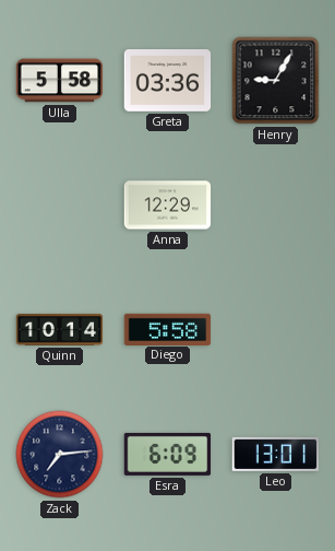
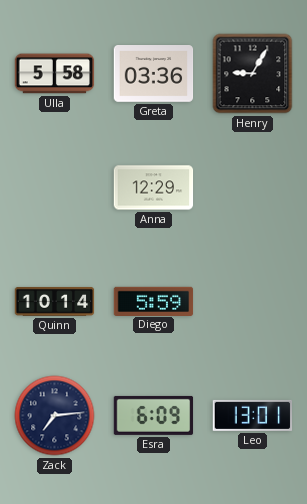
Diego: 5:58 -> 5:59
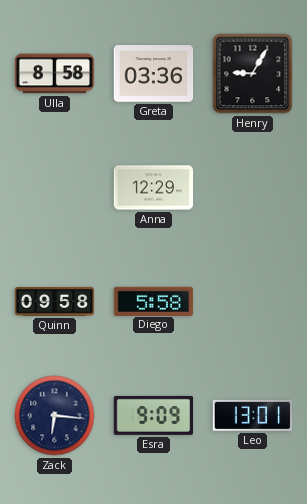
Ulla: 5:58 -> 8:58
Quinn: 10:14 -> 09:58
Diego: 5:59 -> 5:58
Zack: 7:14 -> 6:16
Esra: 6:09 -> 9:09
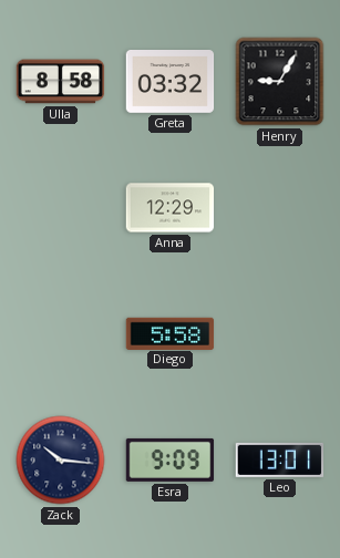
Greta: 03:36 -> 03:32
Quinn: 09:58 -> none
Zack: 6:16 -> 10:16
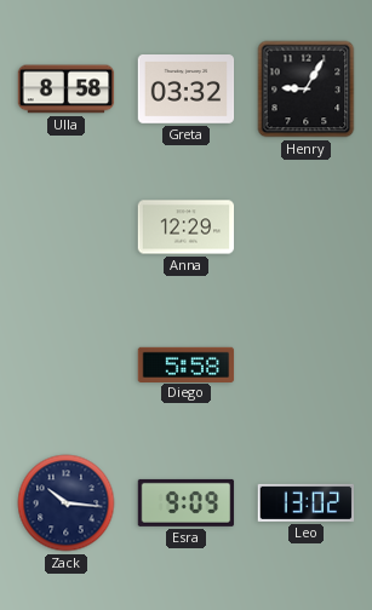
Leo: 13:01 -> 13:02
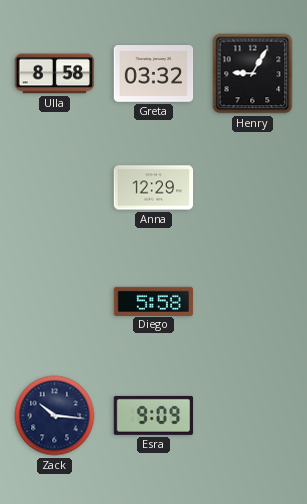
Leo: 13:02 -> none
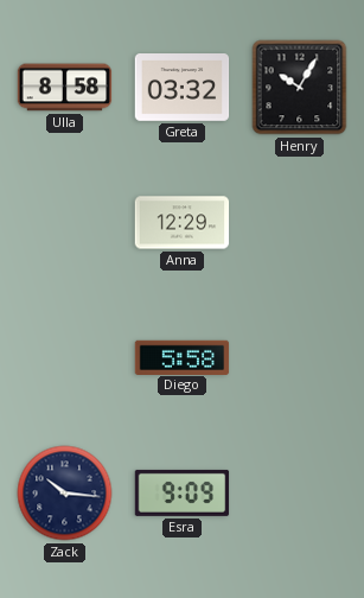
Henry: 9:05 -> 10:05
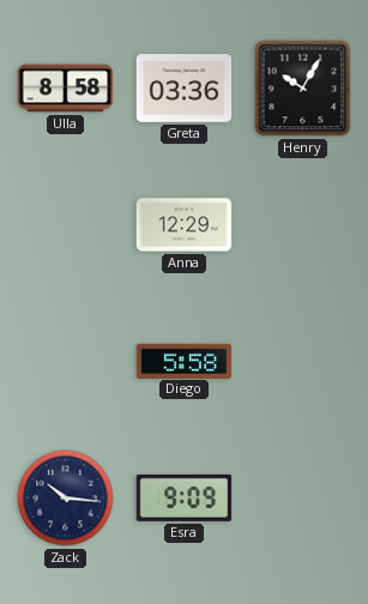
Greta: 03:32 -> 03:36
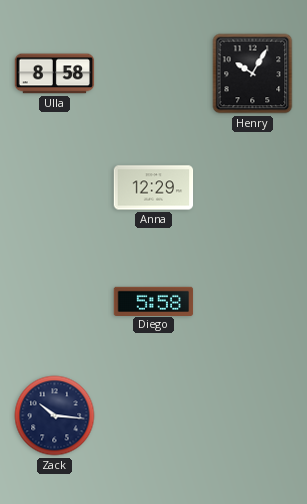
Greta: 03:36 -> none
Esra: 9:09 -> none
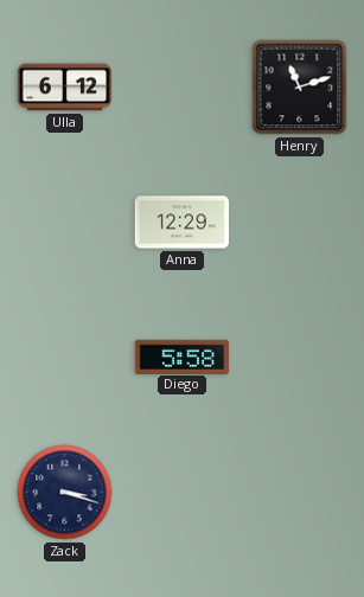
Ulla: 8:58 -> 6:12
Henry: 10:05 -> 11:12
Zack: 10:16 -> 3:18
